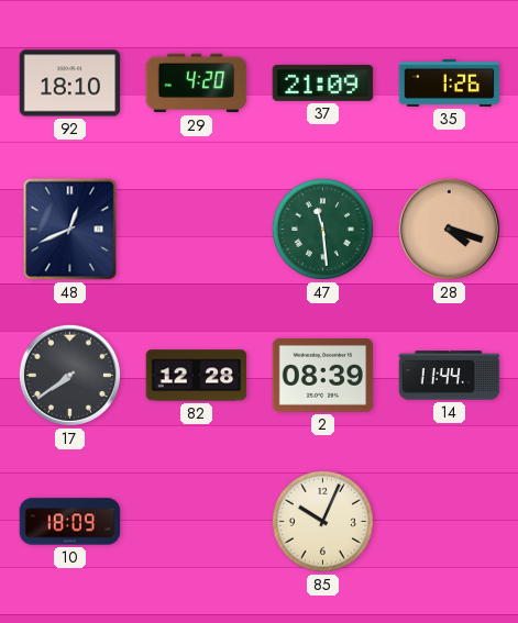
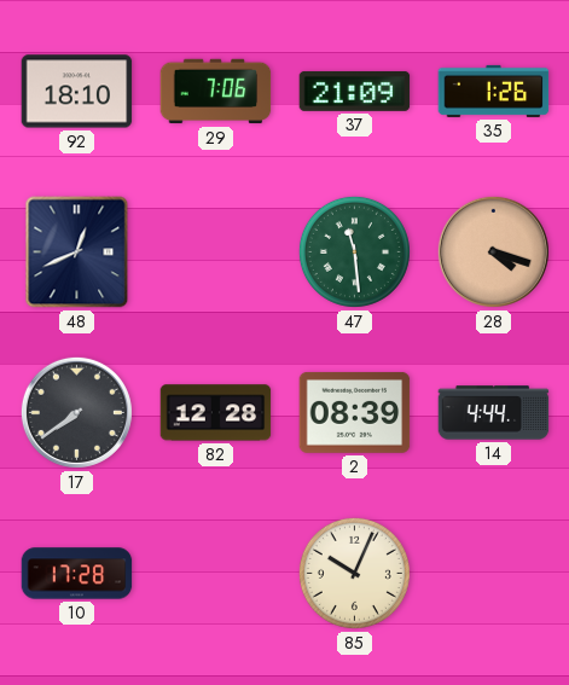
29: 4:20 -> 7:06
14: 11:44 -> 4:44
10: 18:09 -> 17:28
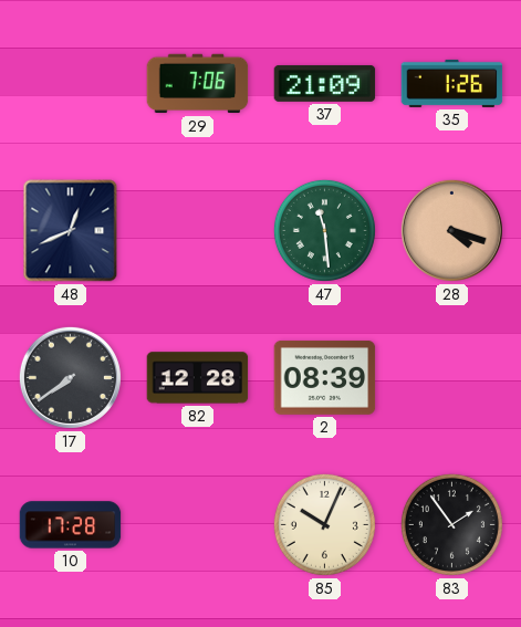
92: 18:10 -> none
14: 4:44 -> none
83: none -> 1:54
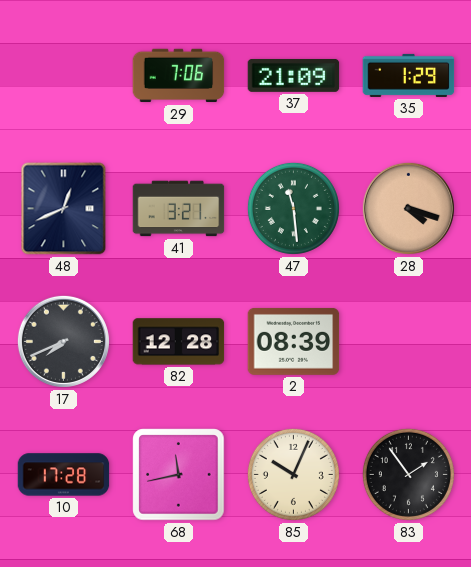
35: 1:26 -> 1:29
41: none -> 3:21
17: 7:39 -> 7:41
68: none -> 11:43
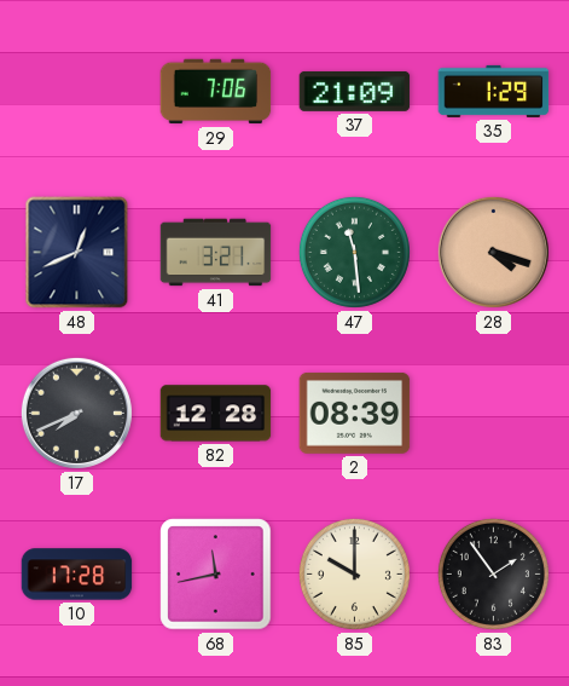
85: 10:04 -> 10:00
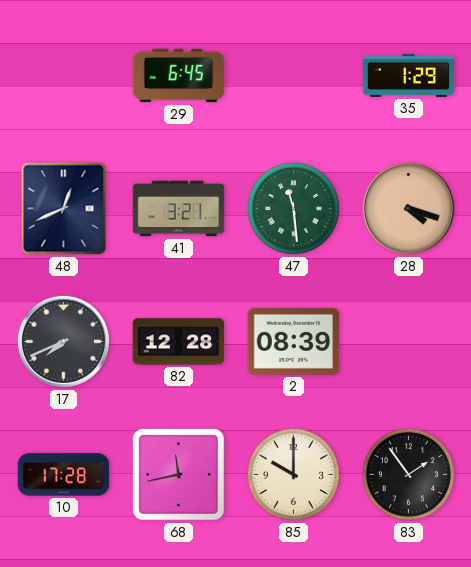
29: 7:06 -> 6:45
37: 21:09 -> none
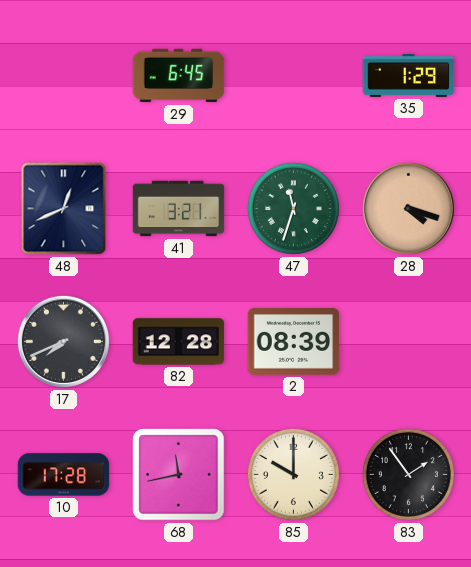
47: 11:29 -> 11:33
